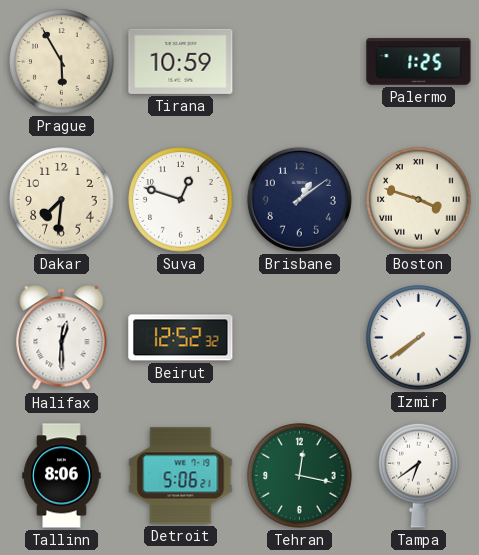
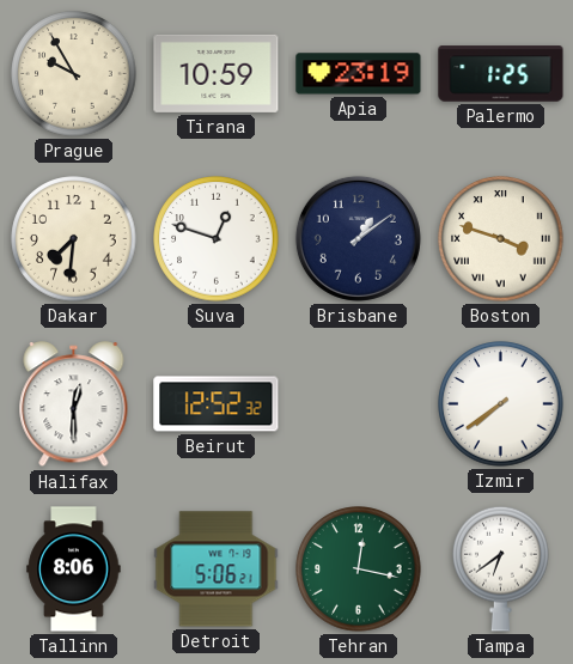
Prague: 5:55 -> 9:55
Apia: none -> 23:19
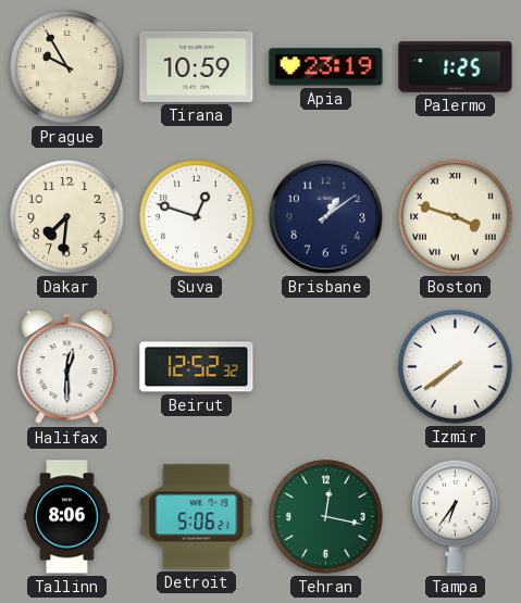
Tampa: 6:39 -> 6:36
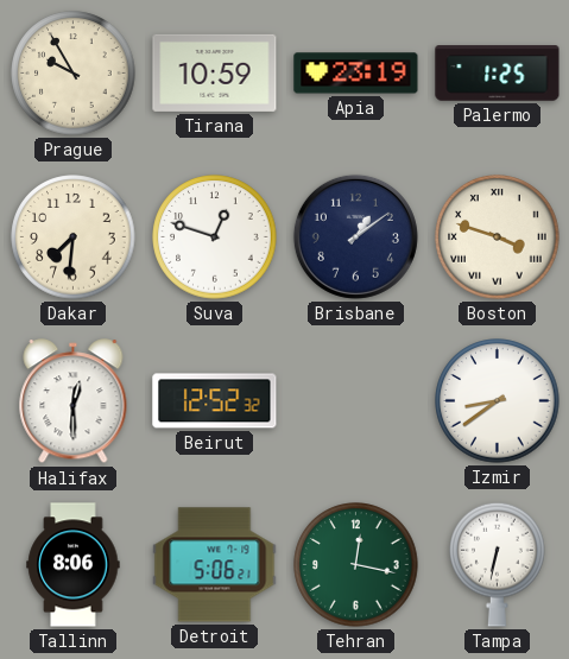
Izmir: 7:39 -> 8:39
Tampa: 6:36 -> 6:32
